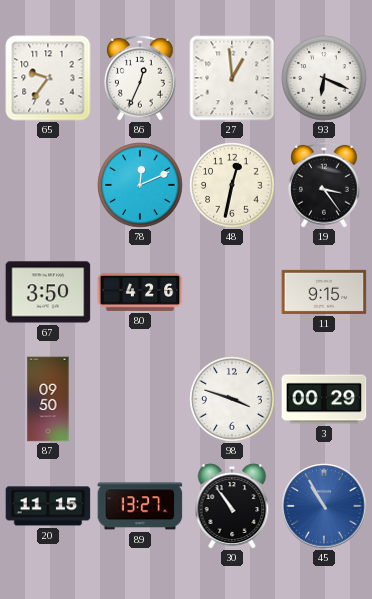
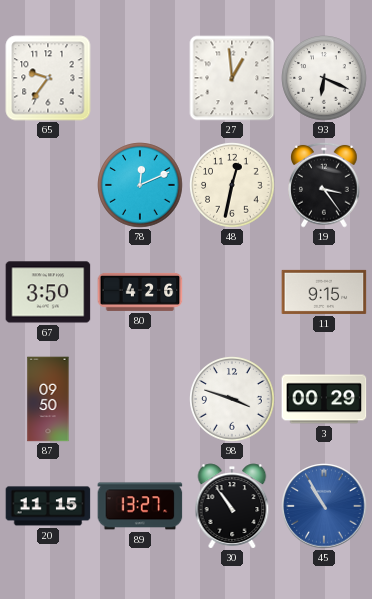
86: 12:34 -> none
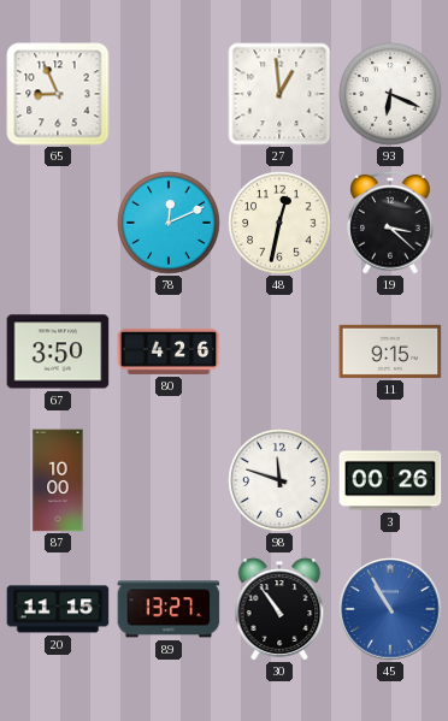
65: 9:36 -> 8:56
19: 3:24 -> 3:22
87: 09:50 -> 10:00
98: 3:48 -> 11:48
3: 00:29 -> 00:26
